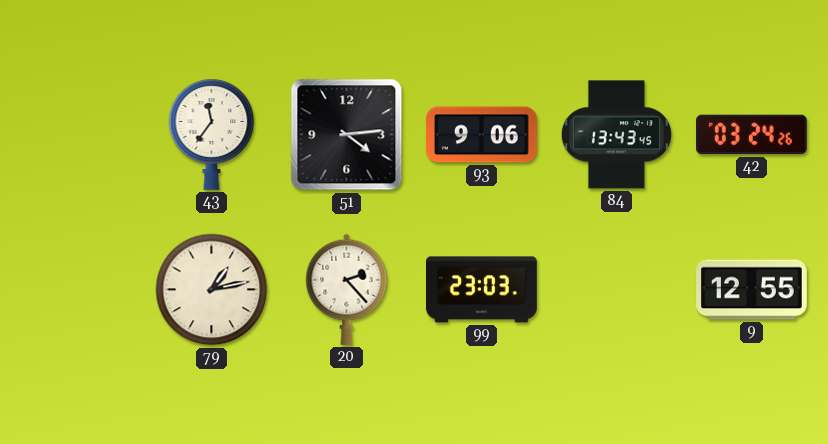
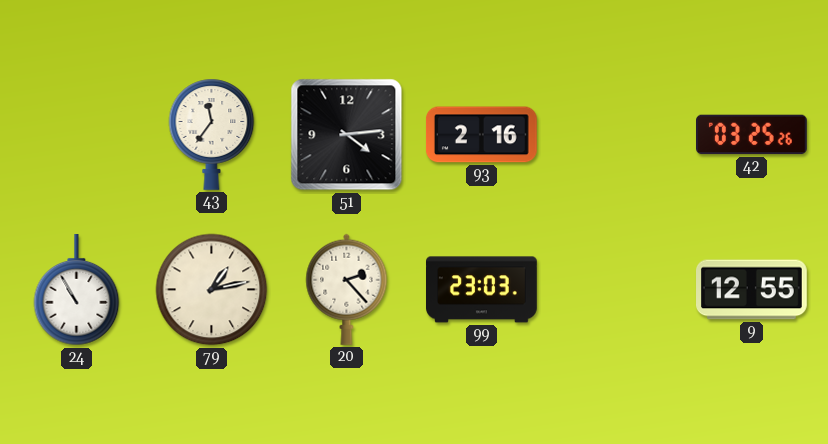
93: 9:06 -> 2:16
84: 13:43 -> none
42: 03:24 -> 03:25
24: none -> 10:55
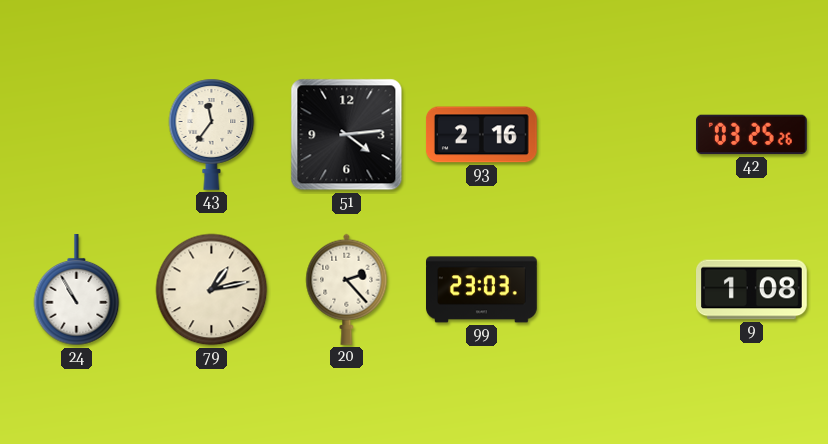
9: 12:55 -> 1:08
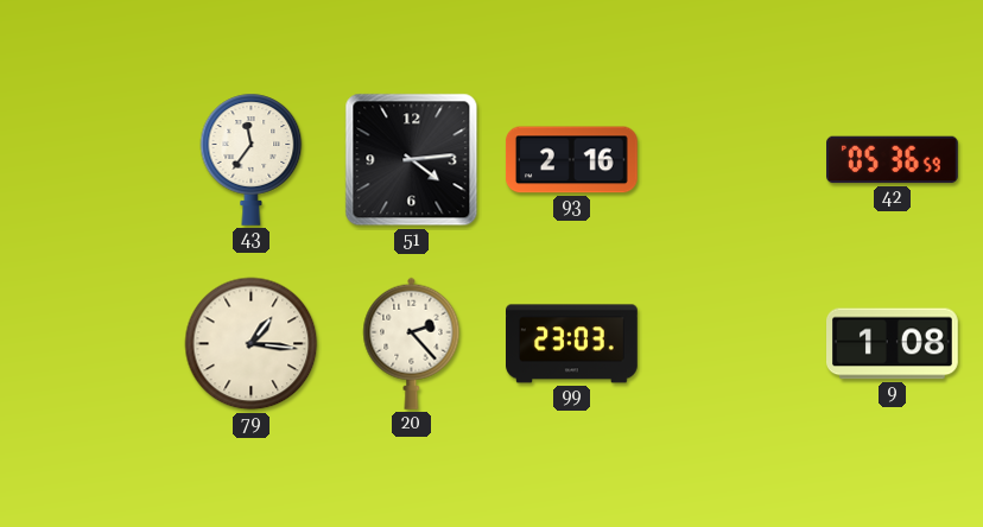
42: 03:25 -> 05:36
24: 10:55 -> none
79: 1:13 -> 1:16
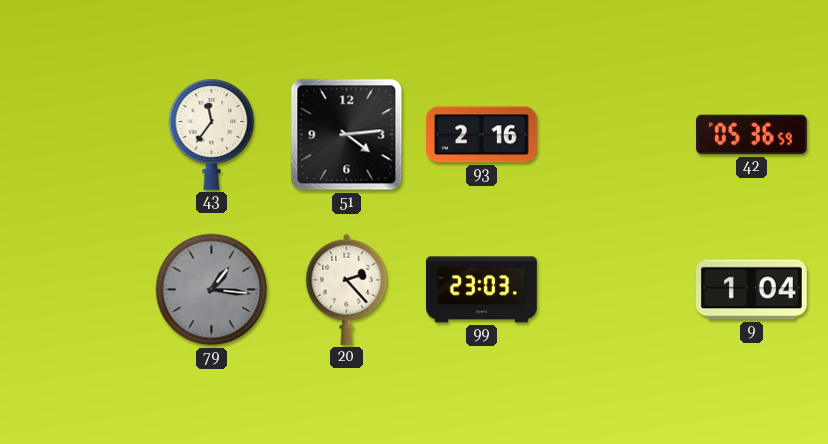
79 dial: cream -> grey
9: 1:08 -> 1:04
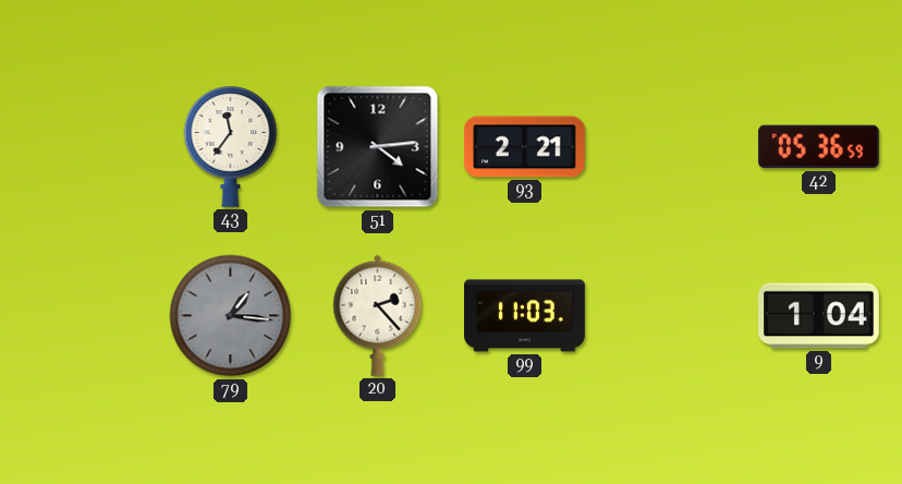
93: 2:16 -> 2:21
99: 23:03 -> 11:03
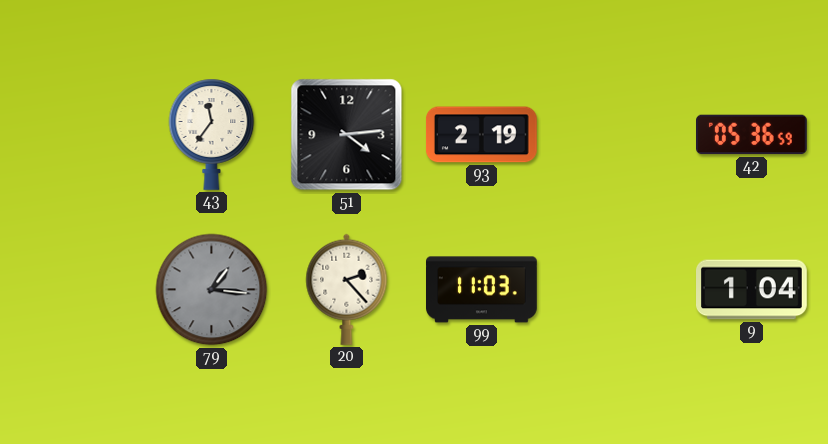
93: 2:21 -> 2:19
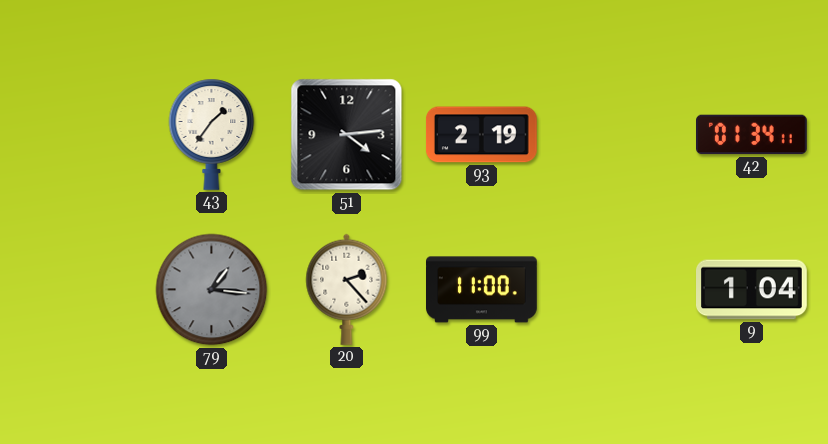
43: 11:36 -> 1:36
42: 05:36 -> 01:34
99: 11:03 -> 11:00
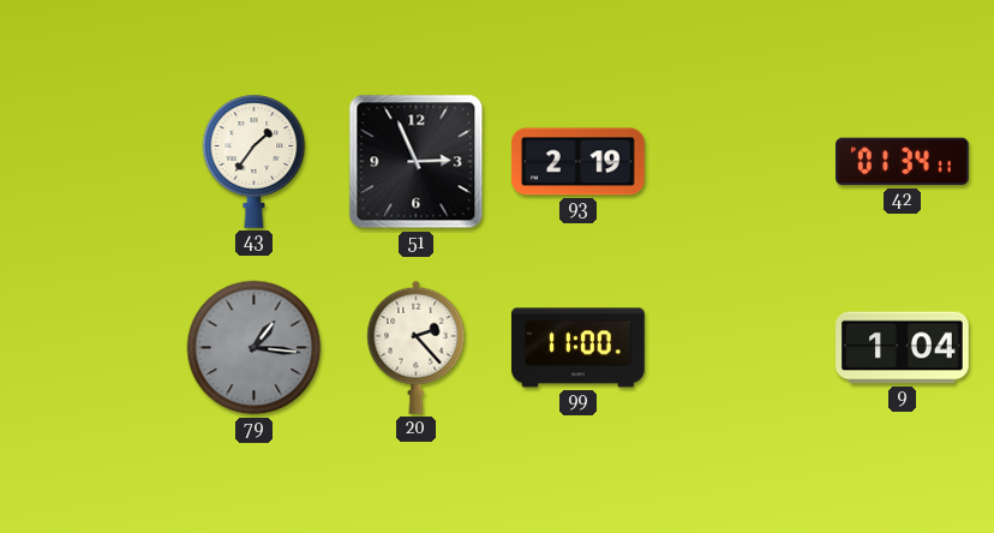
51: 4:14 -> 2:56
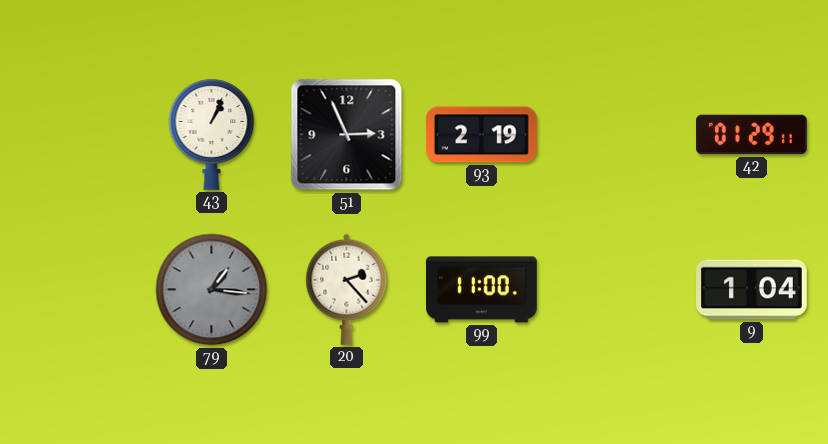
43: 1:36 -> 1:04
42: 01:34 -> 01:29
